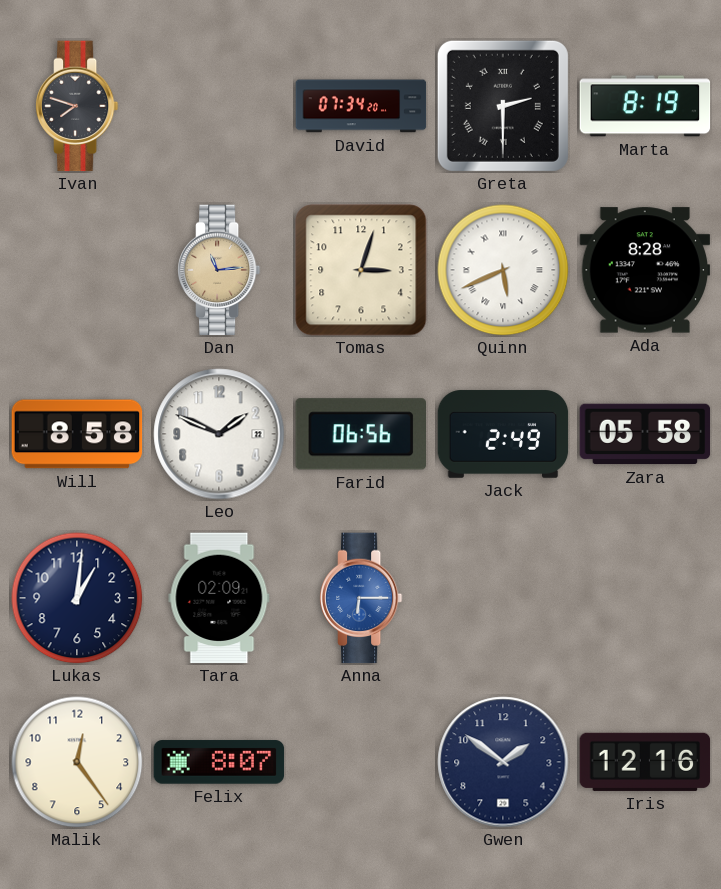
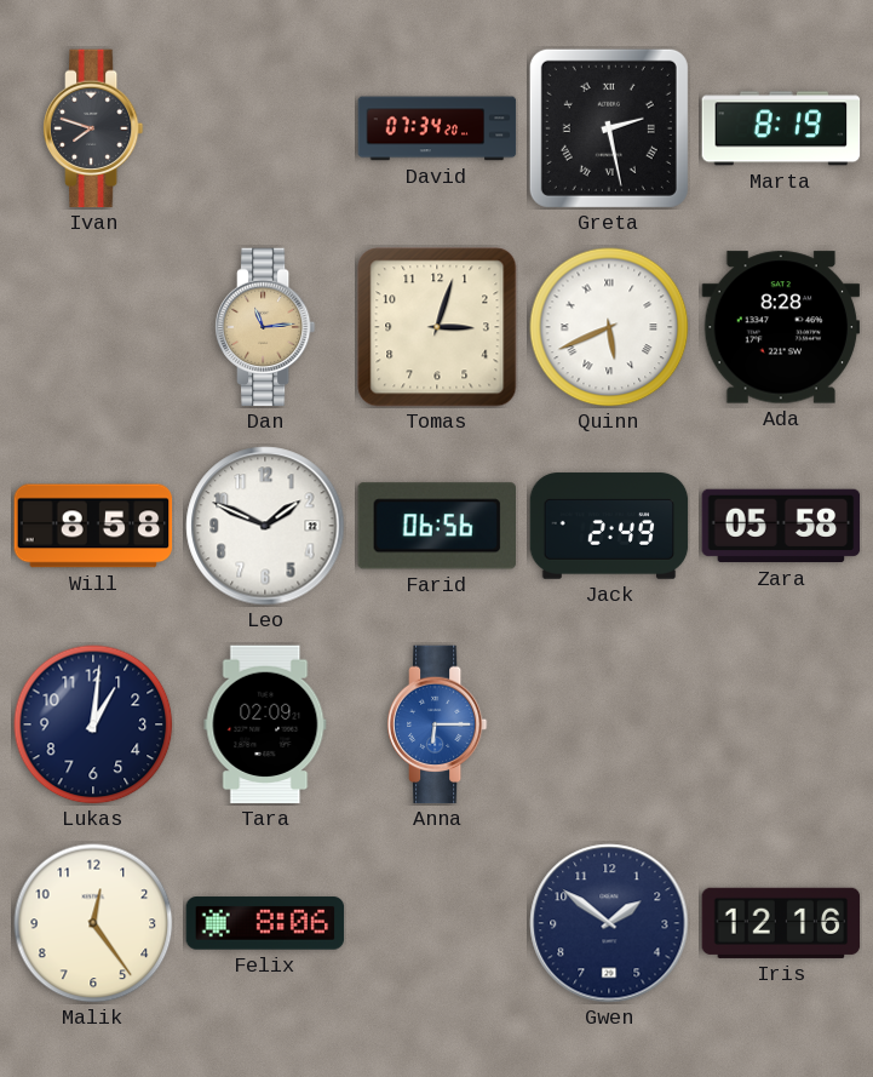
Greta: 2:30 -> 2:28
Felix: 8:07 -> 8:06
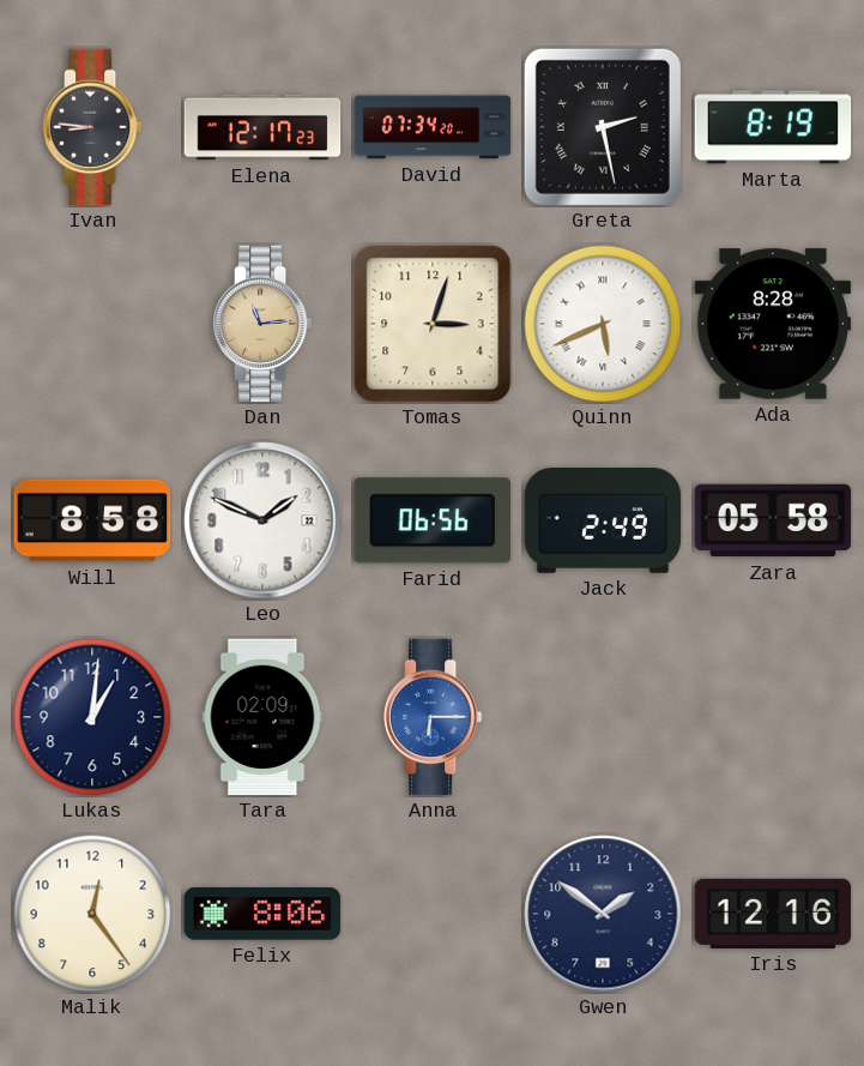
Ivan: 7:48 -> 8:46
Elena: none -> 12:17
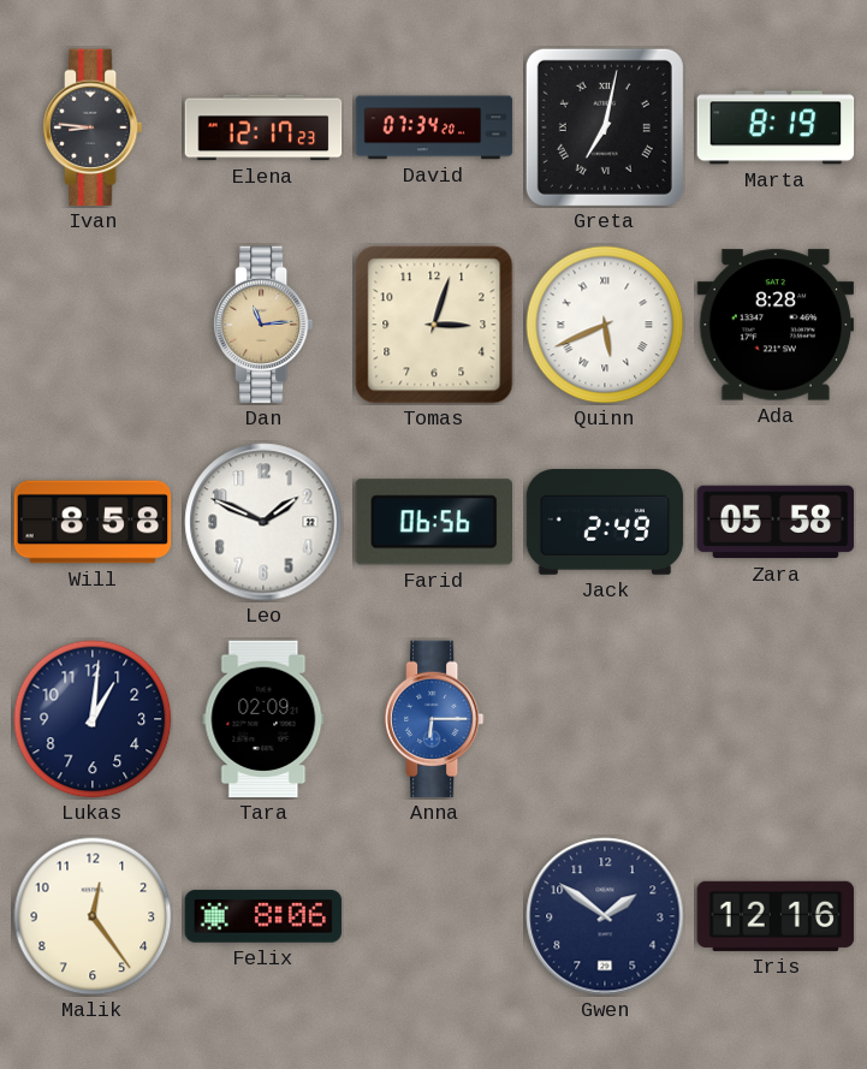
Greta: 2:28 -> 7:02
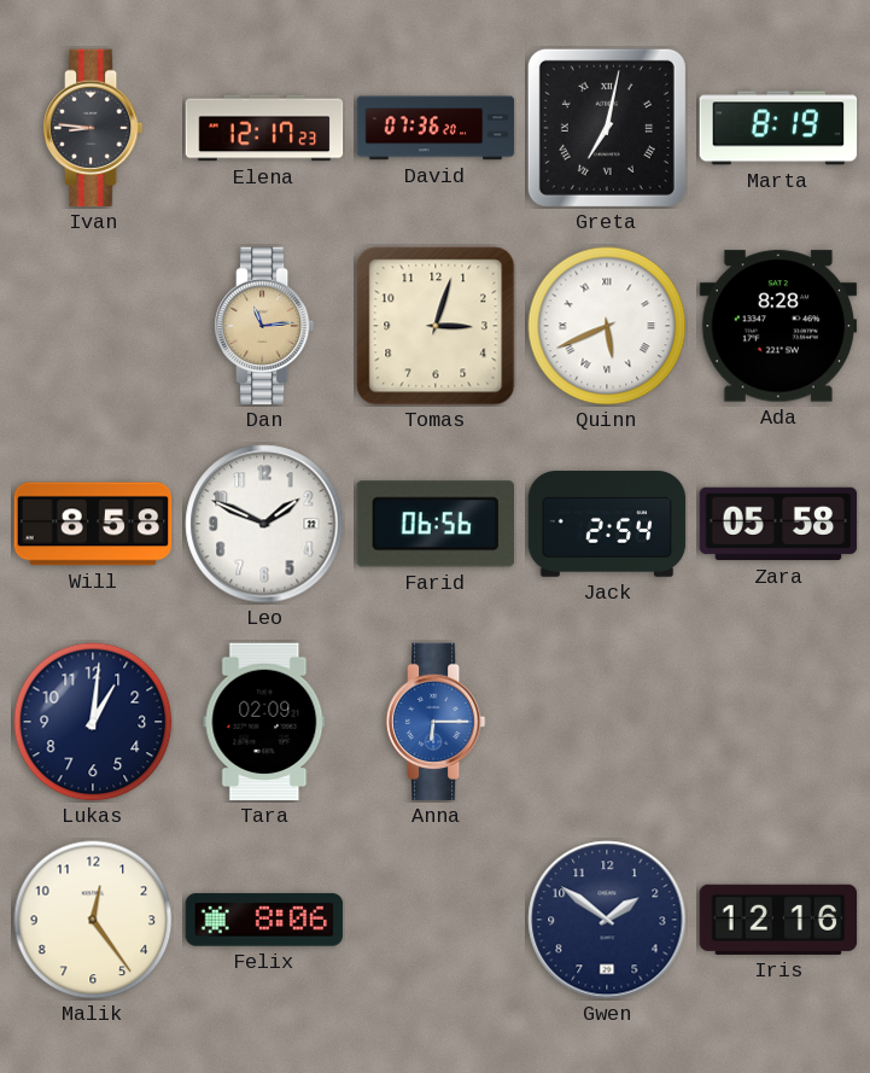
David: 07:34 -> 07:36
Jack: 2:49 -> 2:54
